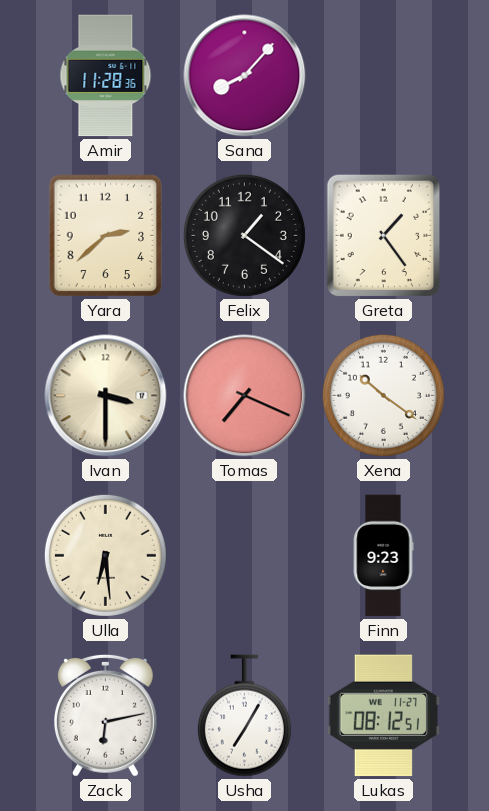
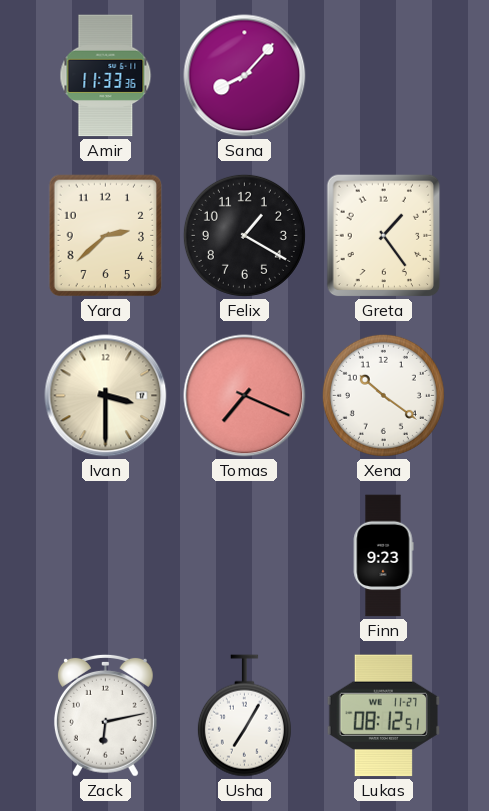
Amir: 11:28 -> 11:33
Felix: 1:21 -> 1:20
Ulla: 6:29 -> none
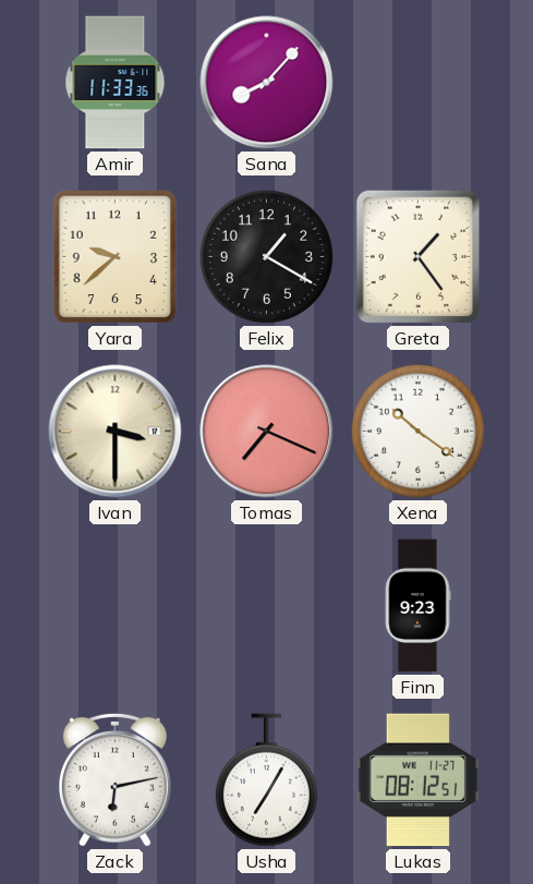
Yara: 2:38 -> 9:38
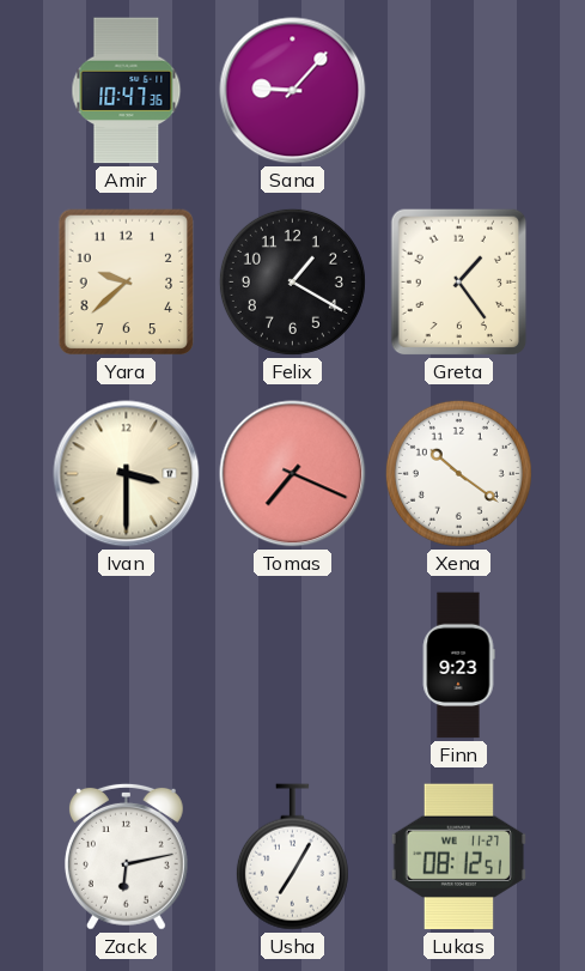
Amir: 11:33 -> 10:47
Sana: 8:07 -> 9:07
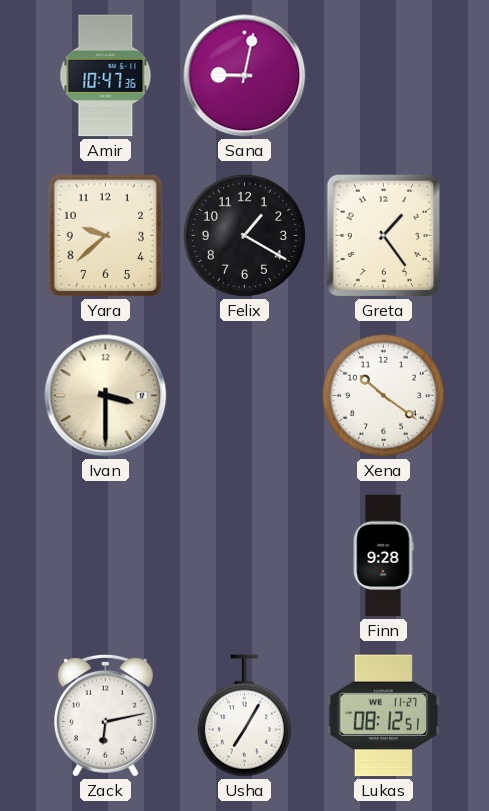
Sana: 9:07 -> 9:02
Tomas: 7:19 -> none
Finn: 9:23 -> 9:28
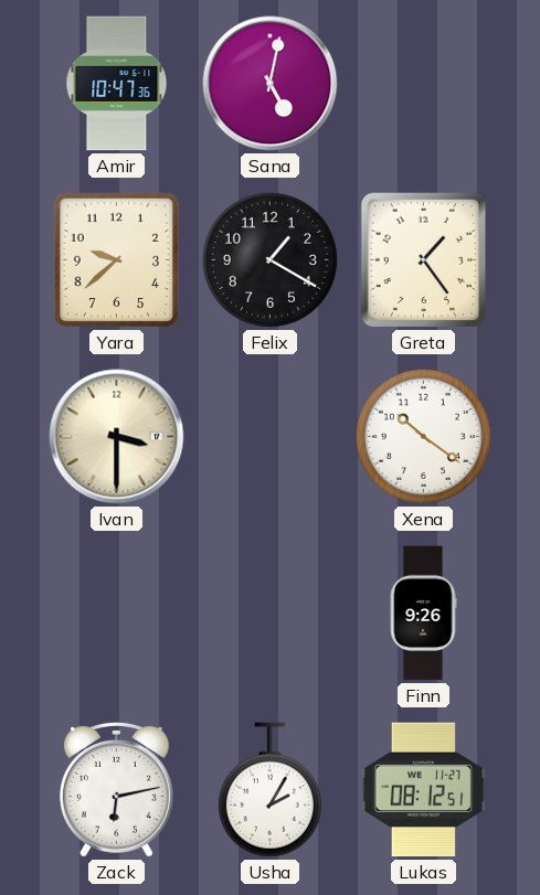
Sana: 9:02 -> 5:02
Finn: 9:28 -> 9:26
Usha: 7:05 -> 2:05
